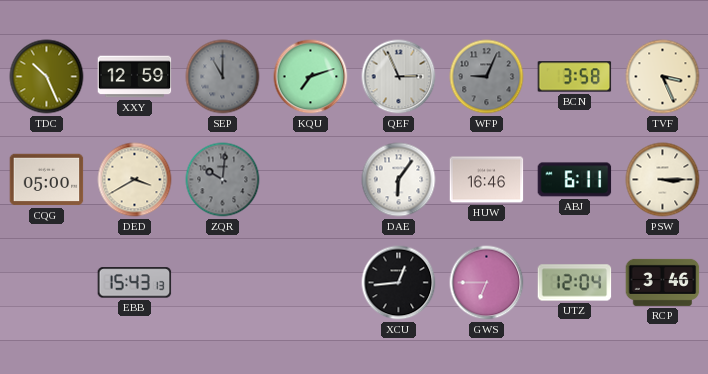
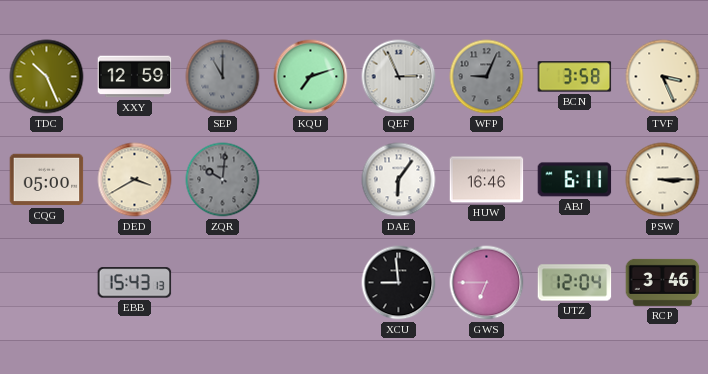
XCU: 12:44 -> 8:59
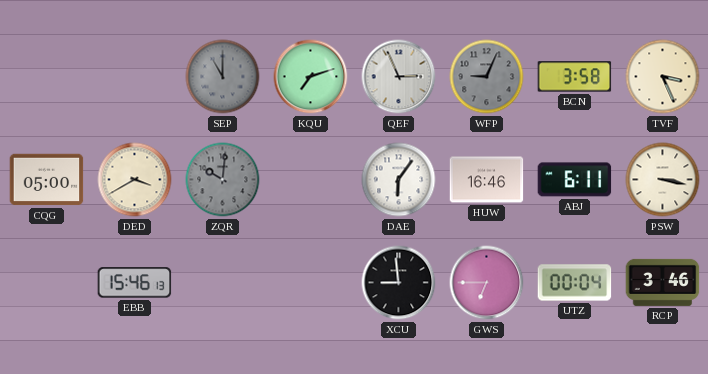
TDC: 10:26 -> none
XXY: 12:59 -> none
PSW: 3:15 -> 3:17
EBB: 15:43 -> 15:46
UTZ: 12:04 -> 00:04
